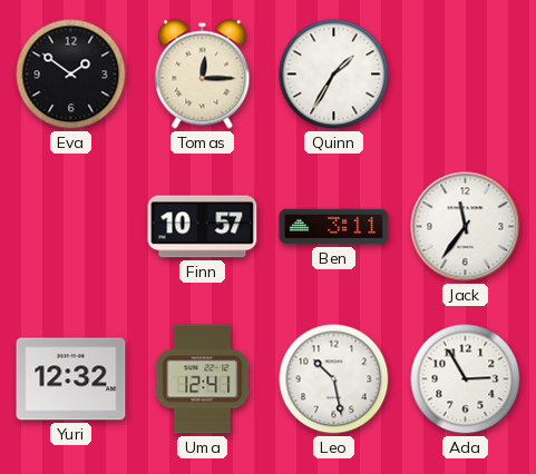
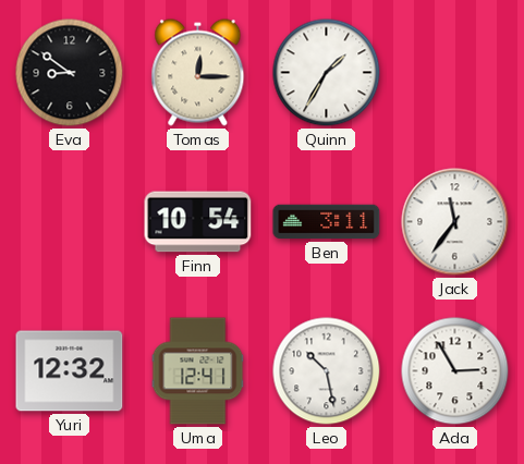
Eva: 1:51 -> 8:51
Finn: 10:57 -> 10:54
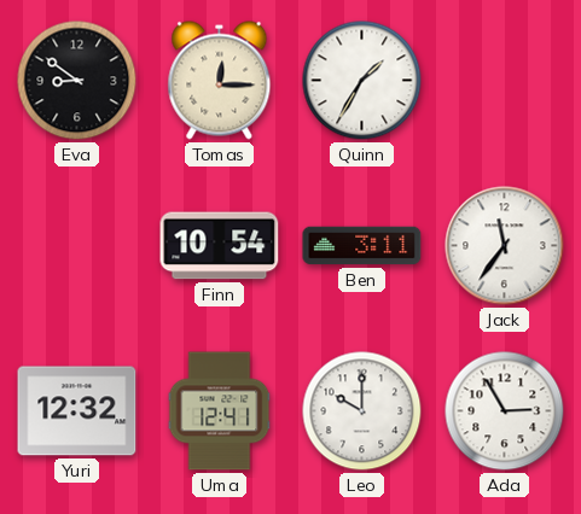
Leo: 10:28 -> 10:00
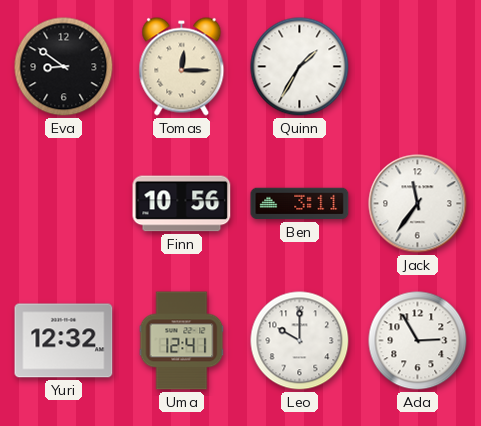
Finn: 10:54 -> 10:56
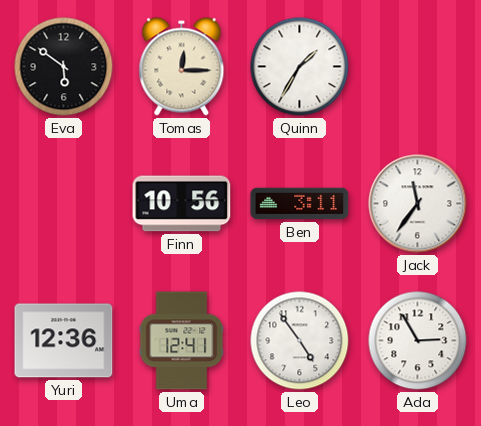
Eva: 8:51 -> 5:51
Yuri: 12:32 -> 12:36
Leo: 10:00 -> 4:54
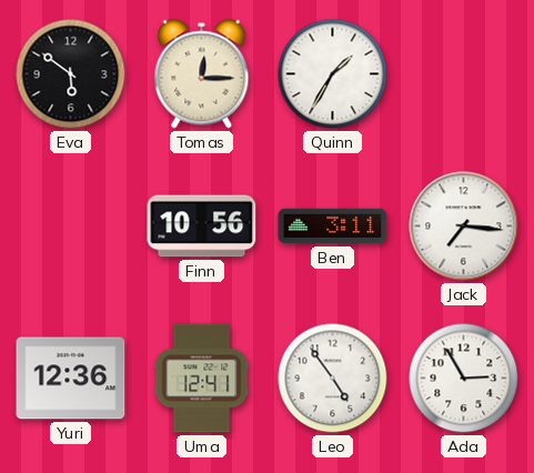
Jack: 11:36 -> 7:16
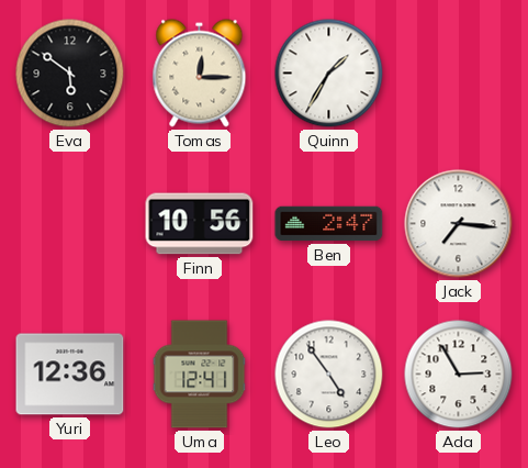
Ben: 3:11 -> 2:47
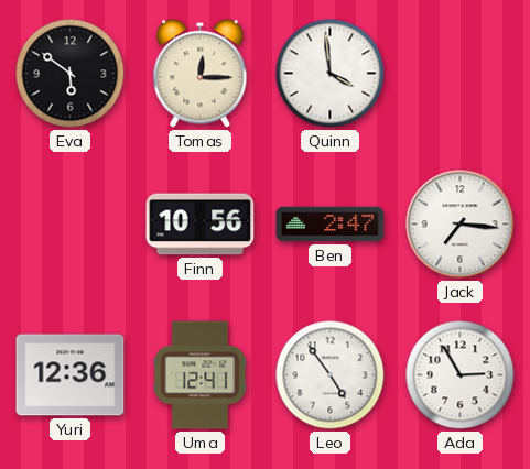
Quinn: 1:35 -> 3:59
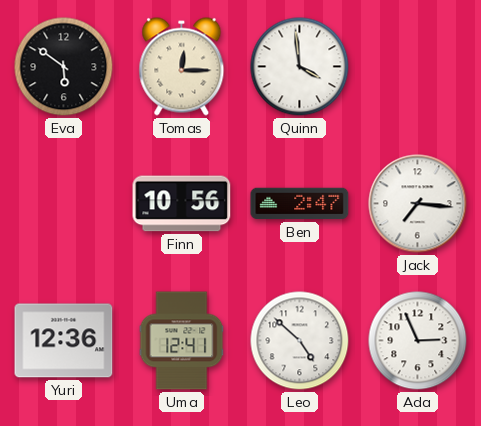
Leo: 4:54 -> 4:52
Ada: 2:55 -> 2:56
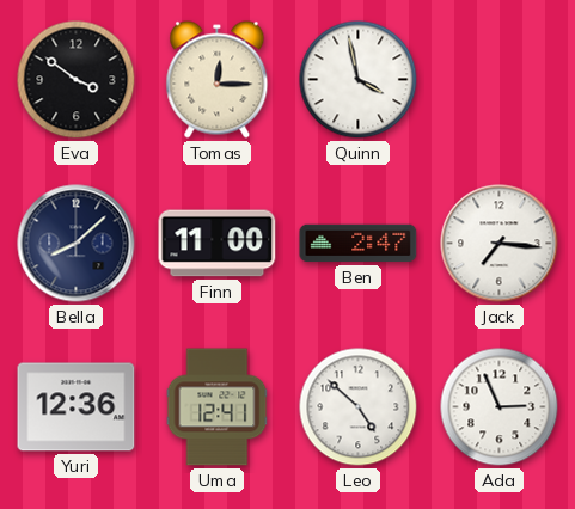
Eva: 5:51 -> 3:51
Quinn: 3:59 -> 3:58
Bella: none -> 8:08
Finn: 10:56 -> 11:00
